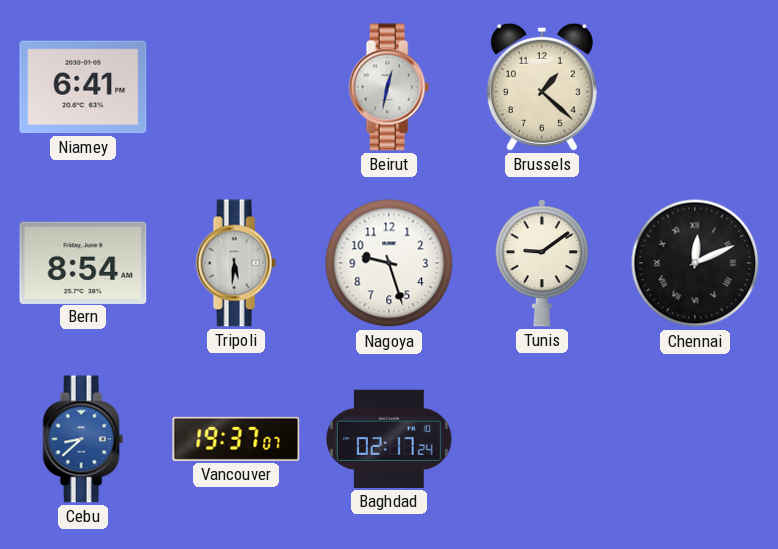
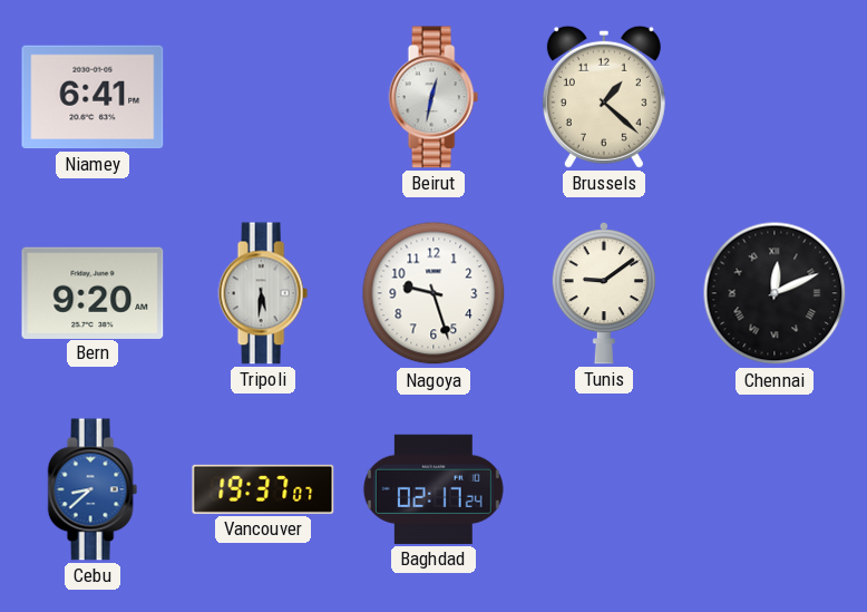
Bern: 8:54 -> 9:20
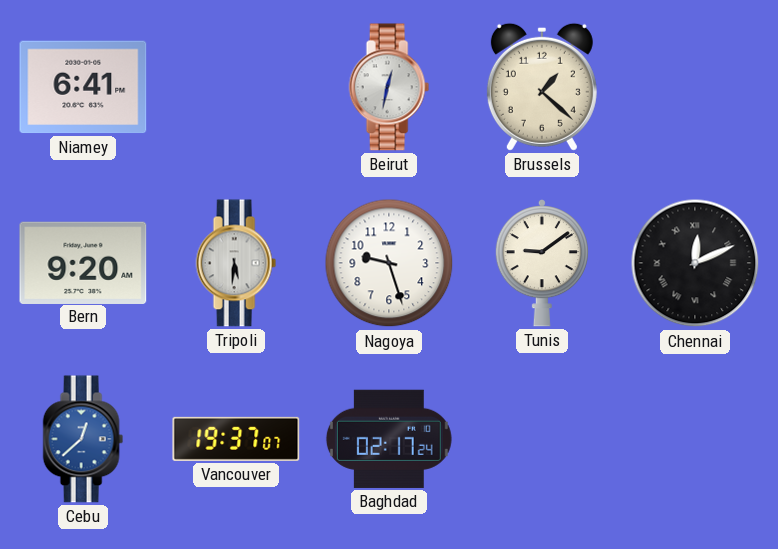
Cebu: 8:38 -> 12:38
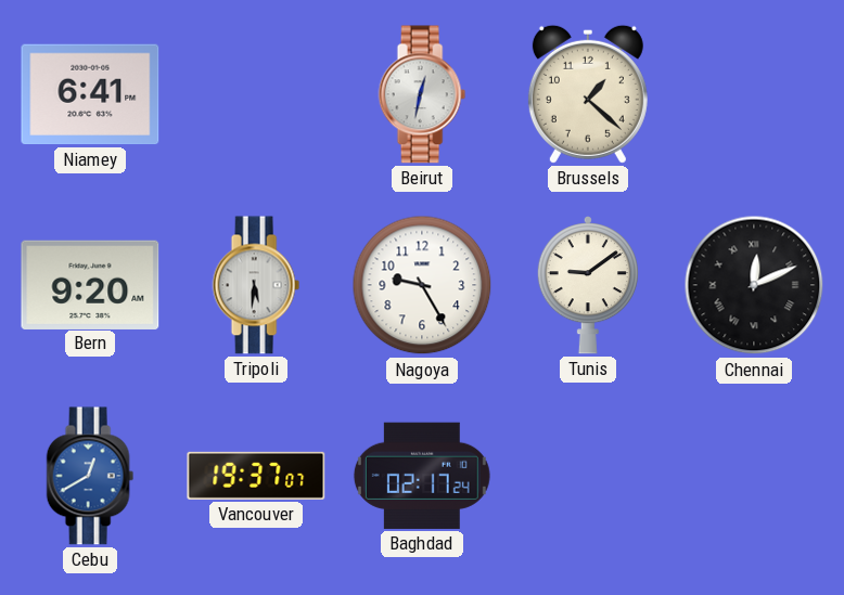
Nagoya: 9:27 -> 9:25
Cebu: 12:38 -> 12:40
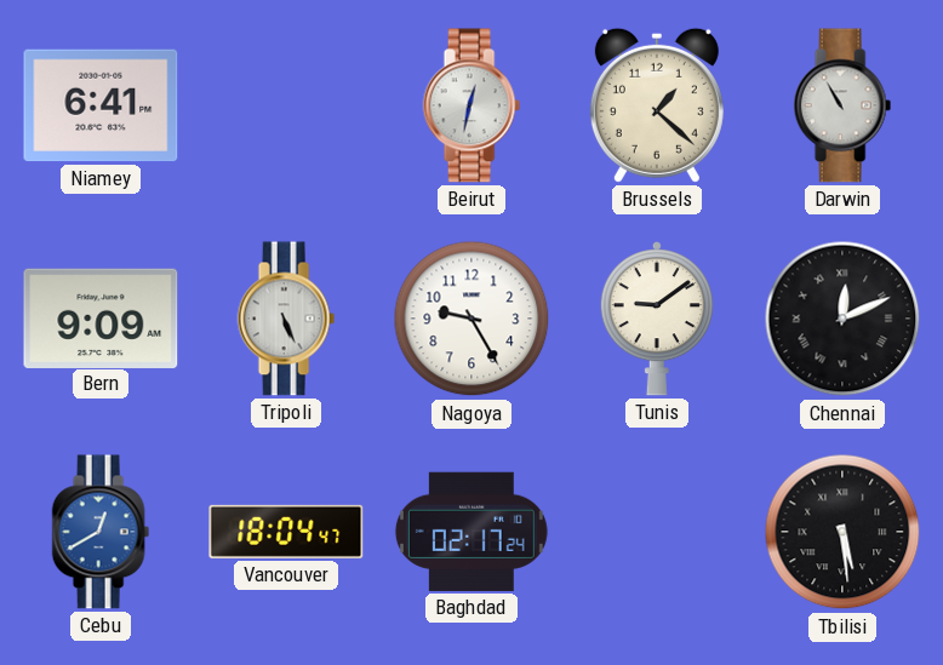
Darwin: none -> 10:55
Bern: 9:20 -> 9:09
Tripoli: 5:31 -> 5:26
Vancouver: 19:37 -> 18:04
Tbilisi: none -> 5:29
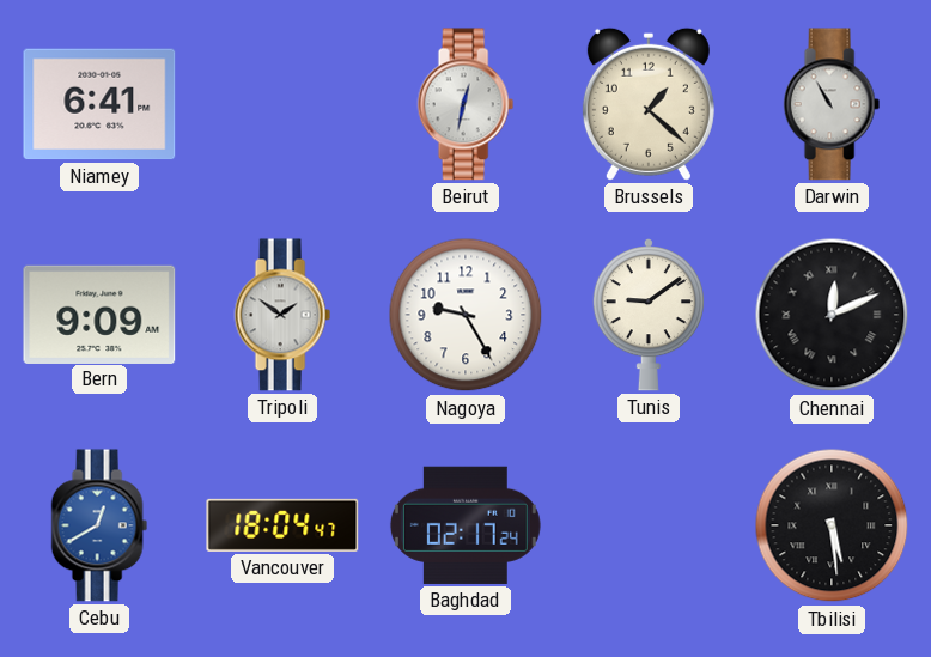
Tripoli: 5:26 -> 1:51
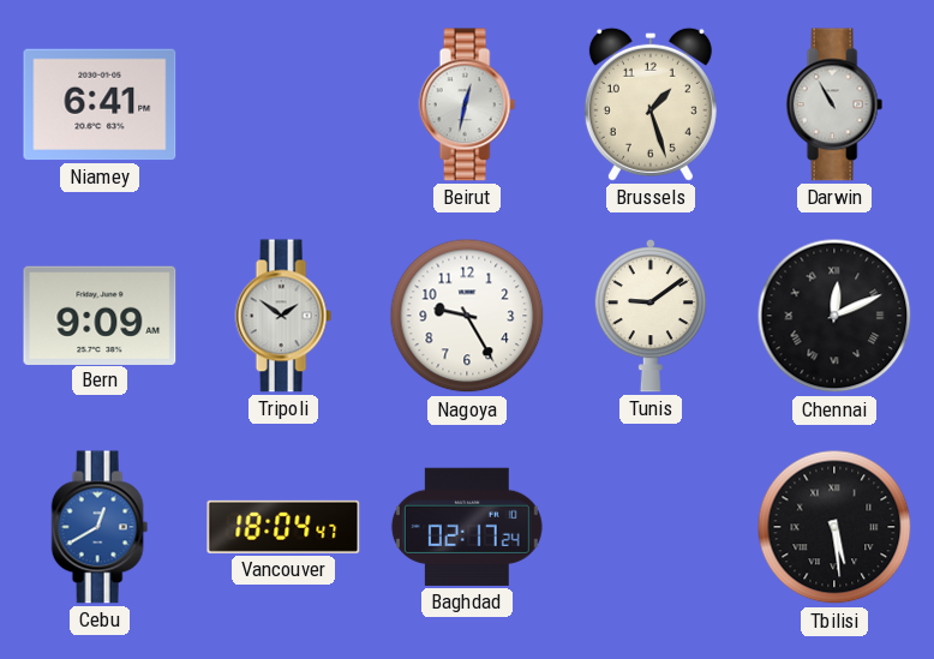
Brussels: 1:22 -> 1:27
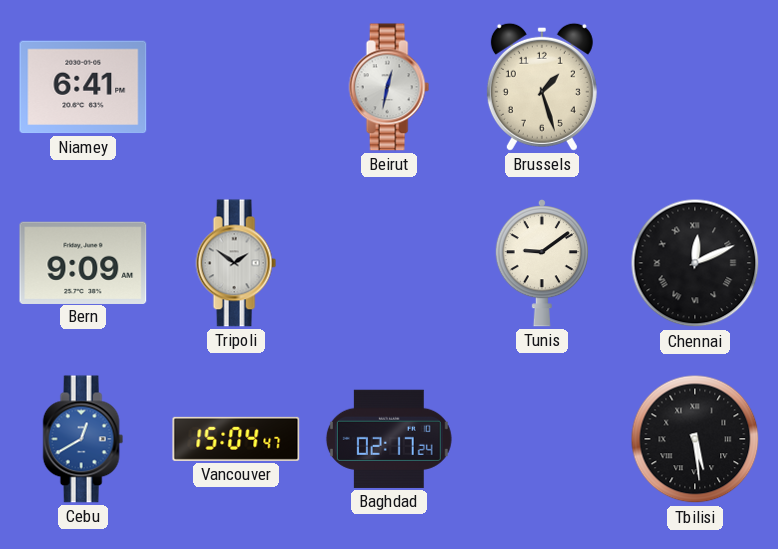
Darwin: 10:55 -> none
Nagoya: 9:25 -> none
Vancouver: 18:04 -> 15:04
